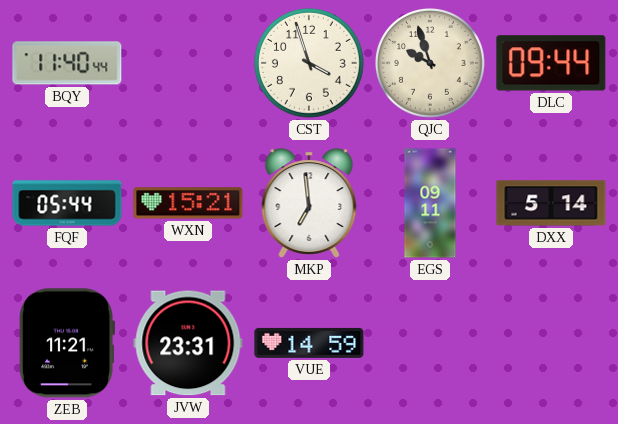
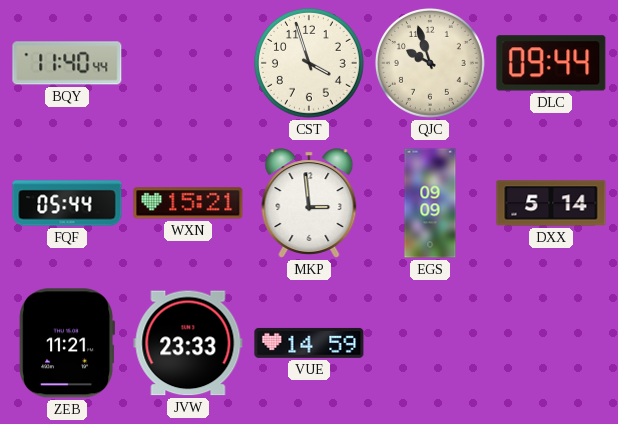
MKP: 6:59 -> 2:59
EGS: 09:11 -> 09:09
JVW: 23:31 -> 23:33
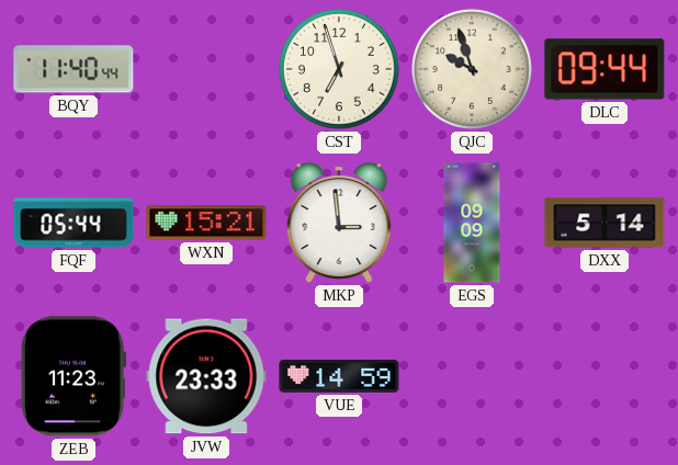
CST: 3:57 -> 6:57
ZEB: 11:21 -> 11:23
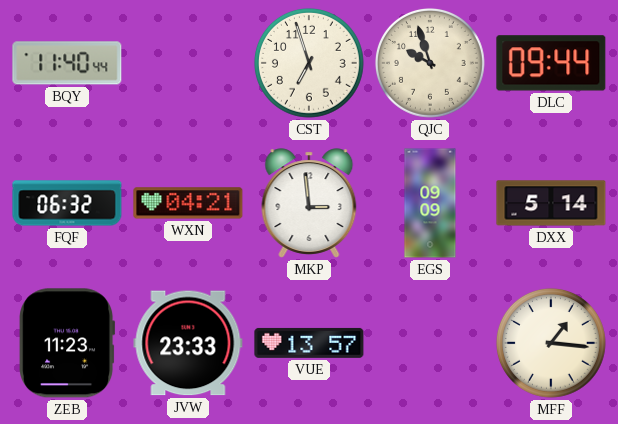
FQF: 05:44 -> 06:32
WXN: 15:21 -> 04:21
VUE: 14:59 -> 13:57
MFF: none -> 1:16
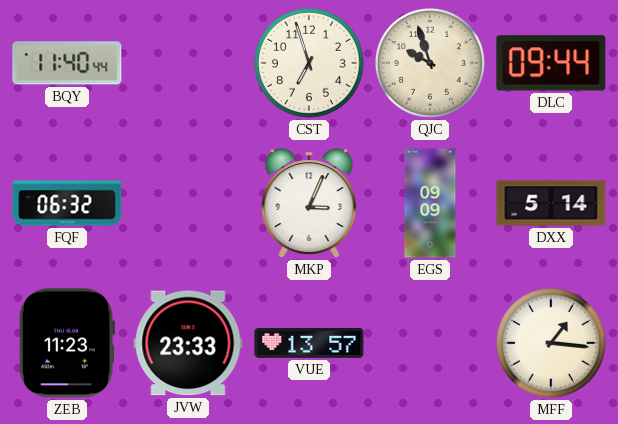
WXN: 04:21 -> none
MKP: 2:59 -> 3:04
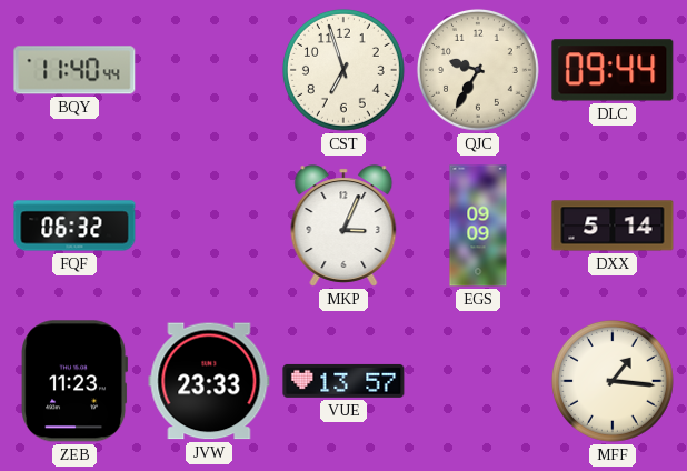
QJC: 9:57 -> 9:35
